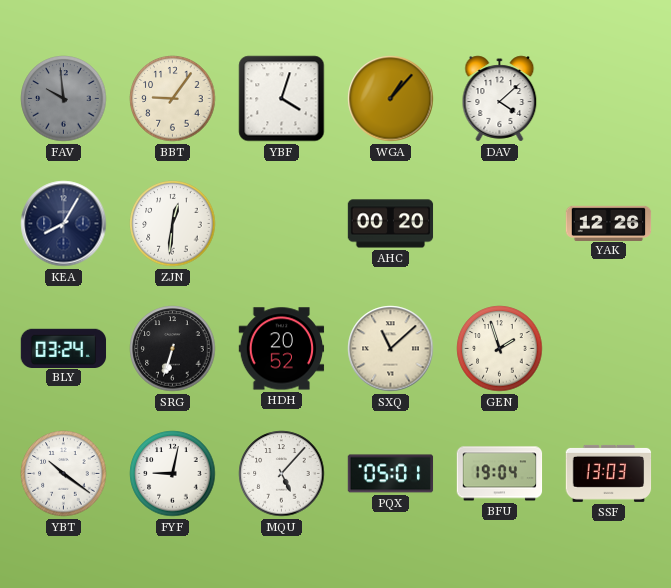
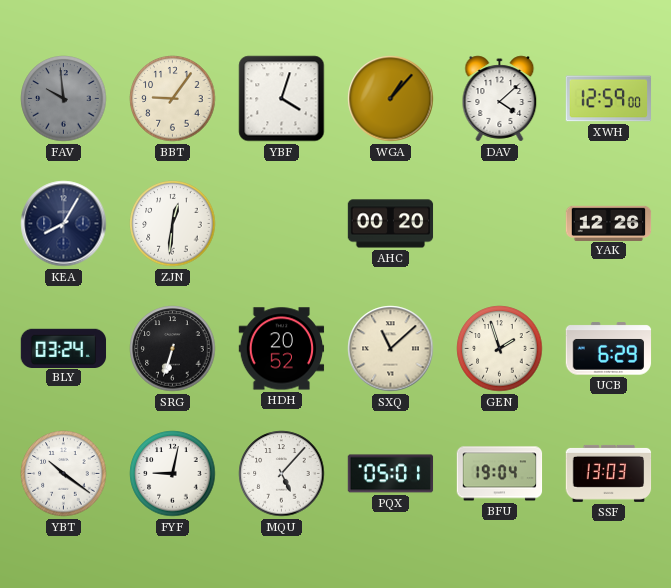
XWH: none -> 12:59
UCB: none -> 6:29
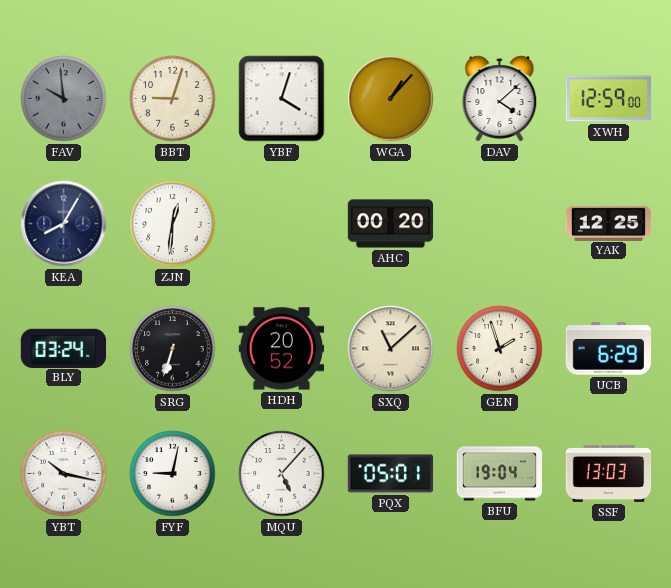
BBT: 9:06 -> 9:03
YAK: 12:26 -> 12:25
YBT: 10:21 -> 10:17
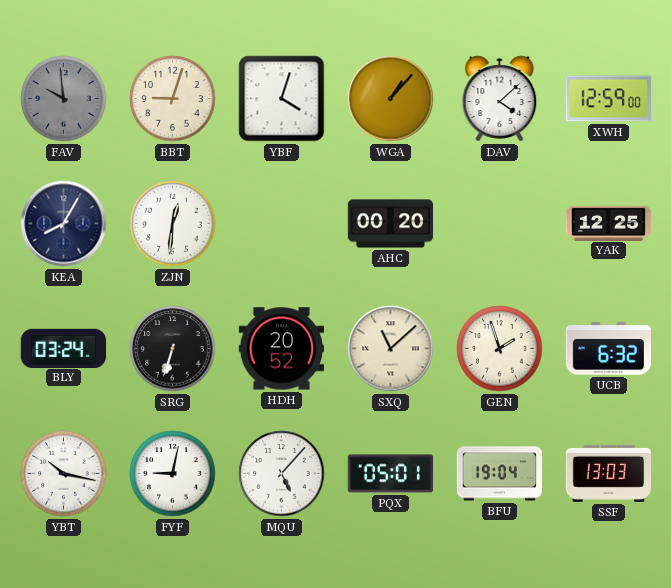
UCB: 6:29 -> 6:32
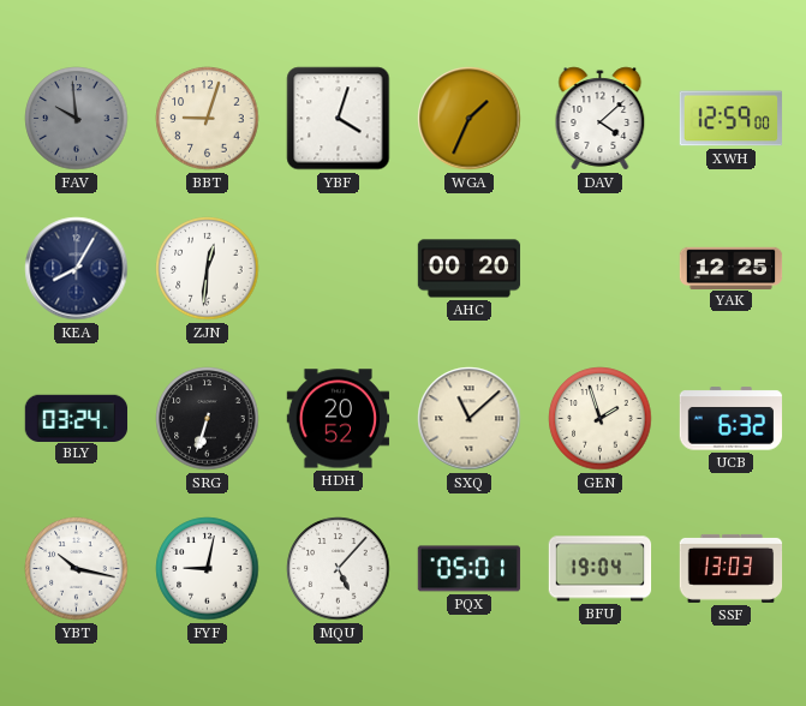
WGA: 1:07 -> 1:34
